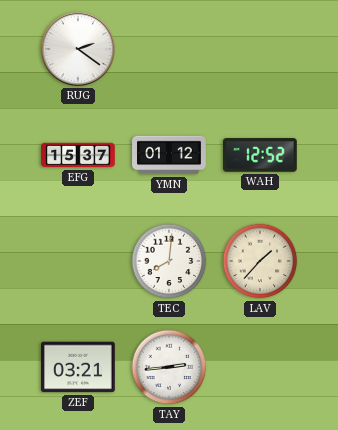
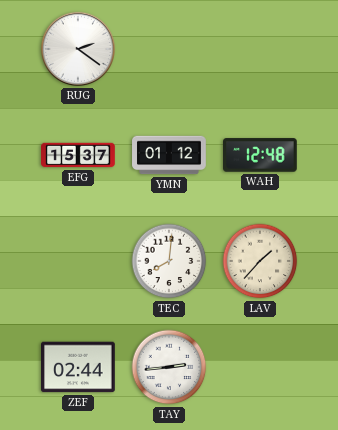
WAH: 12:52 -> 12:48
ZEF: 03:21 -> 02:44
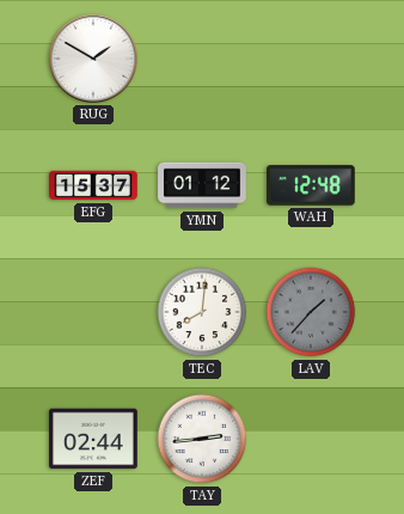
RUG: 2:21 -> 1:50
LAV dial: cream -> grey
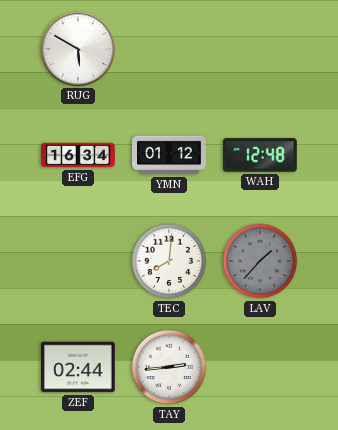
RUG: 1:50 -> 5:50
EFG: 15:37 -> 16:34
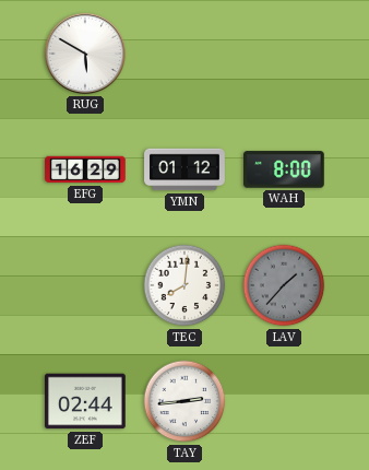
EFG: 16:34 -> 16:29
WAH: 12:48 -> 8:00
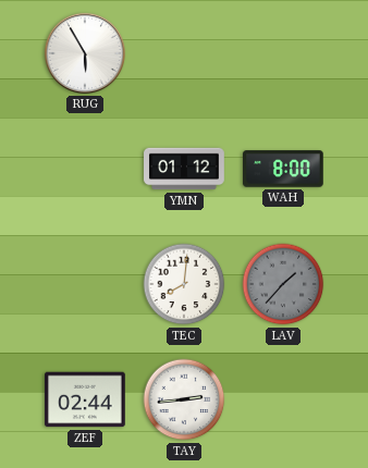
RUG: 5:50 -> 5:55
EFG: 16:29 -> none
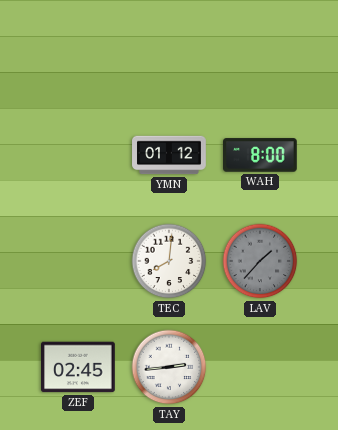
RUG: 5:55 -> none
ZEF: 02:44 -> 02:45
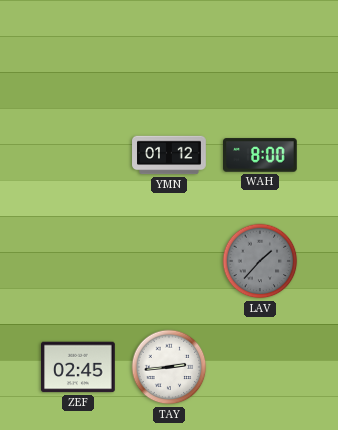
TEC: 8:01 -> none
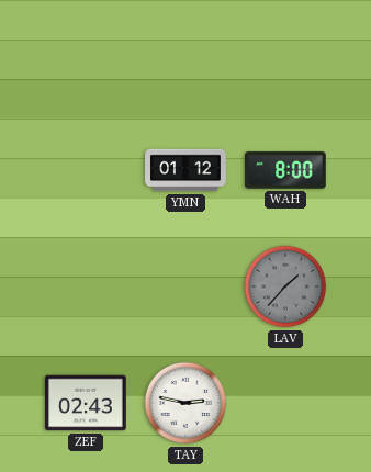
ZEF: 02:45 -> 02:43
TAY: 2:44 -> 2:47
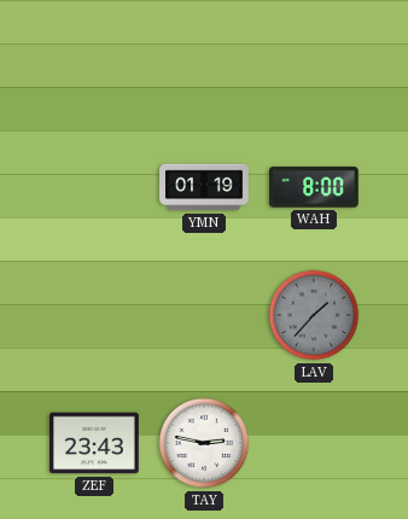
YMN: 01:12 -> 01:19
ZEF: 02:43 -> 23:43
